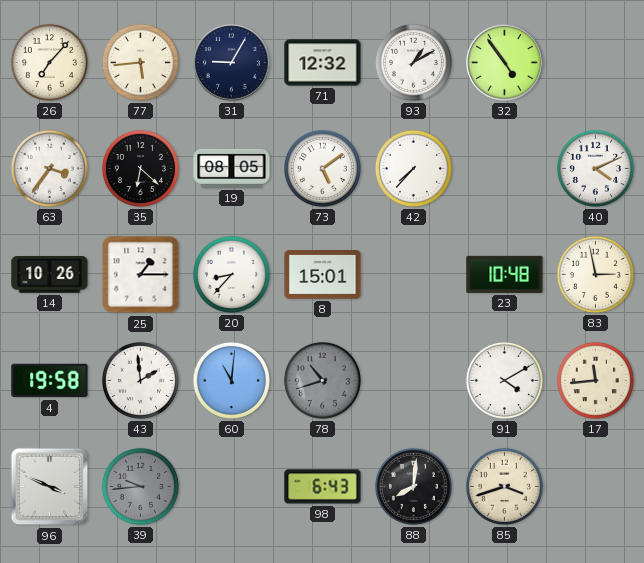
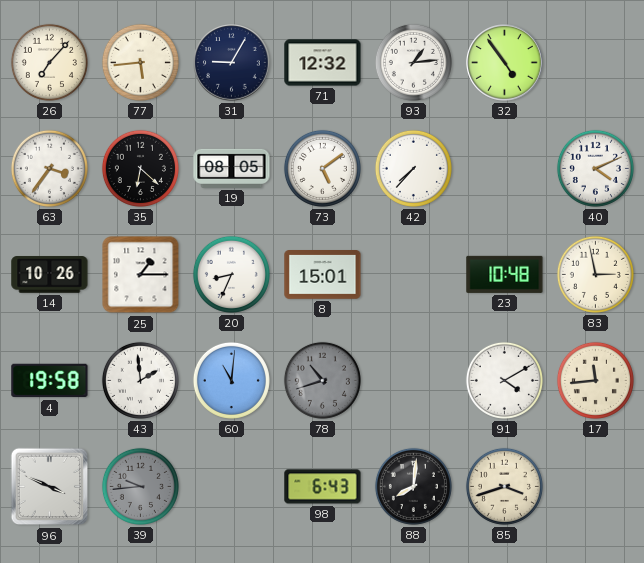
93: 1:10 -> 1:14
20: 8:37 -> 8:34
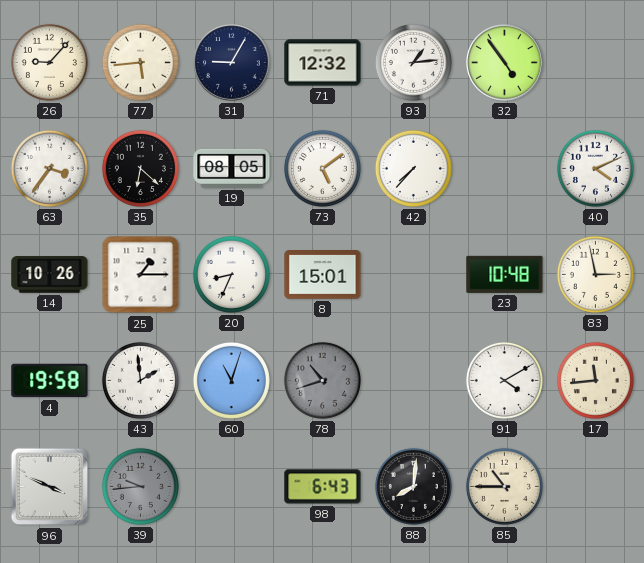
26: 7:07 -> 9:07
60: 11:01 -> 11:03
85: 3:42 -> 10:45
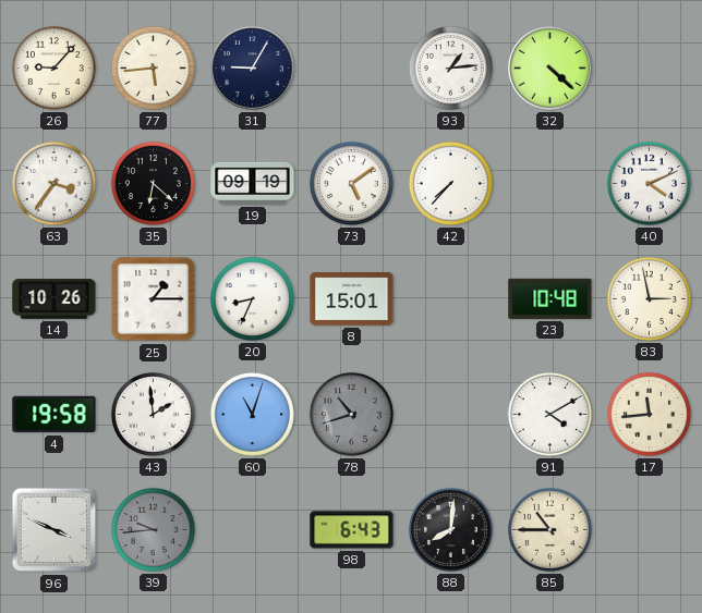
71: 12:32 -> none
32: 4:54 -> 4:22
19: 08:05 -> 09:19
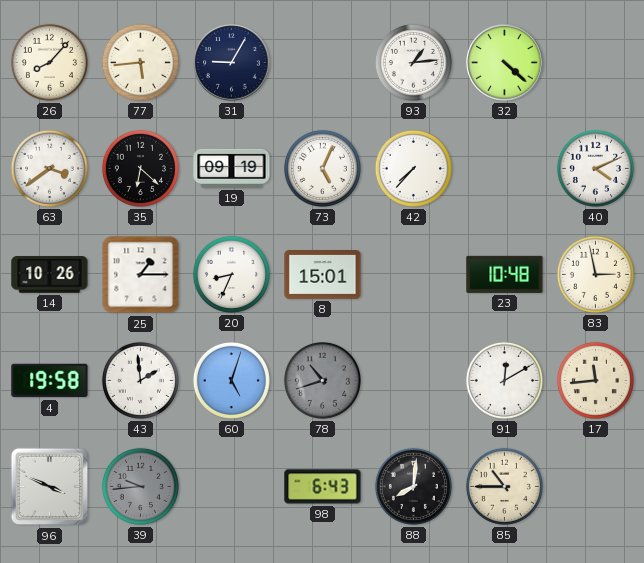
26: 9:07 -> 8:07
63: 3:36 -> 3:39
73: 5:09 -> 5:04
60: 11:03 -> 5:03
91: 4:10 -> 12:10
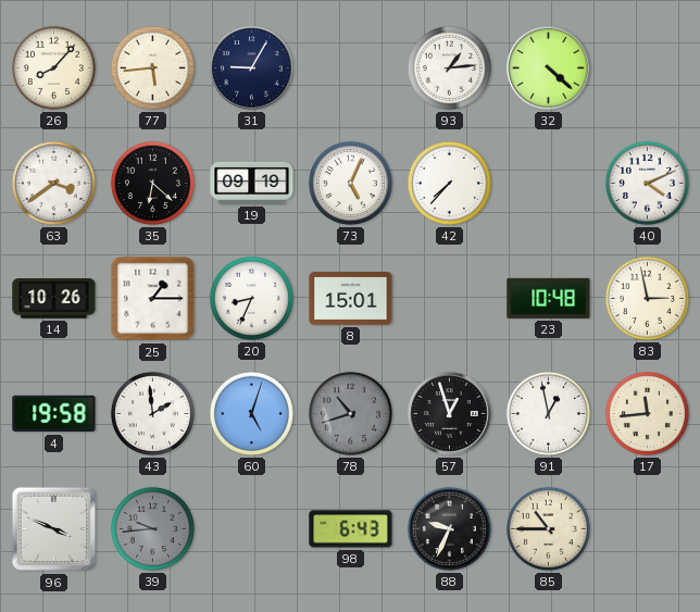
57: none -> 12:57
91: 12:10 -> 12:58
88: 8:01 -> 9:34
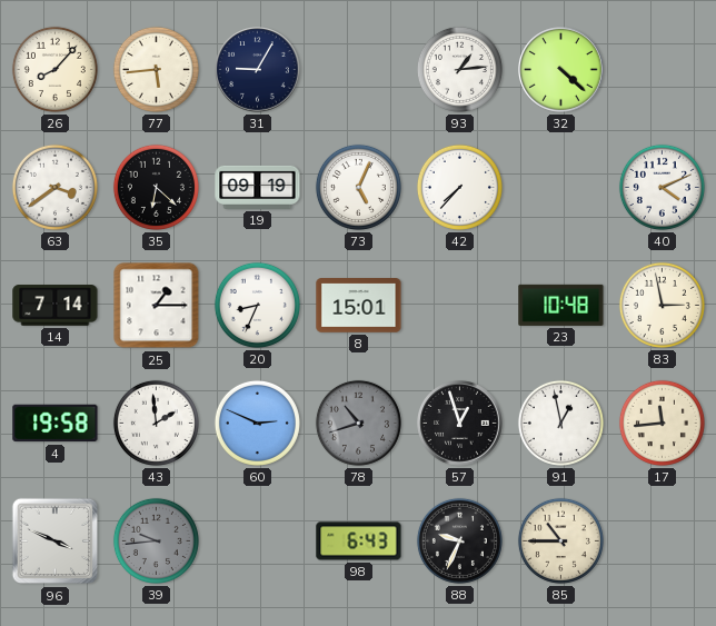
14: 10:26 -> 7:14
60: 5:03 -> 2:49
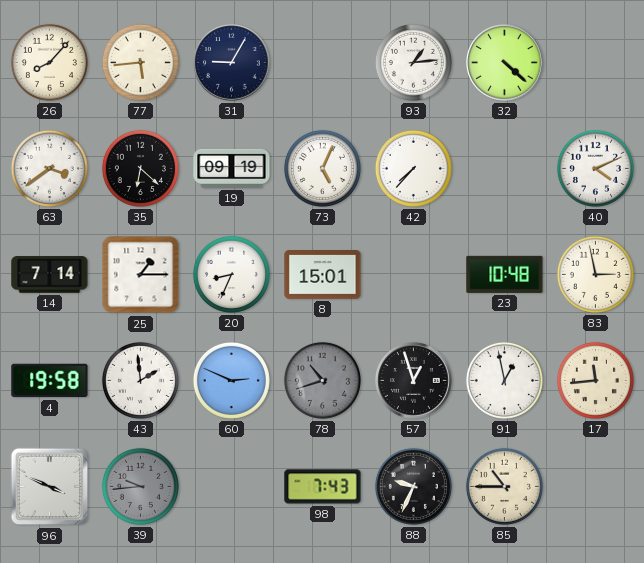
98: 6:43 -> 7:43
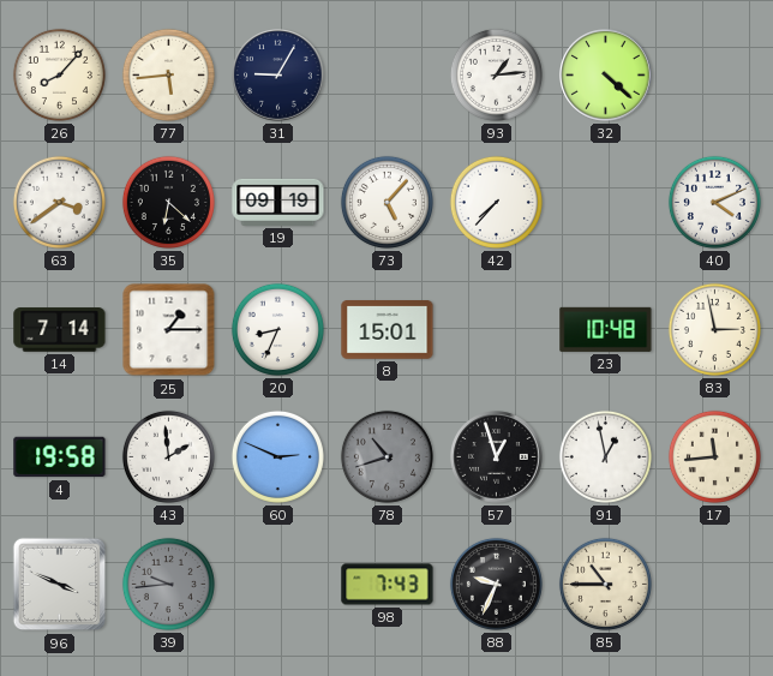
73: 5:04 -> 5:07
